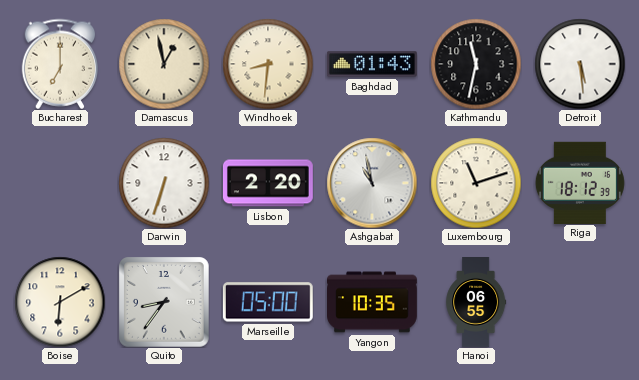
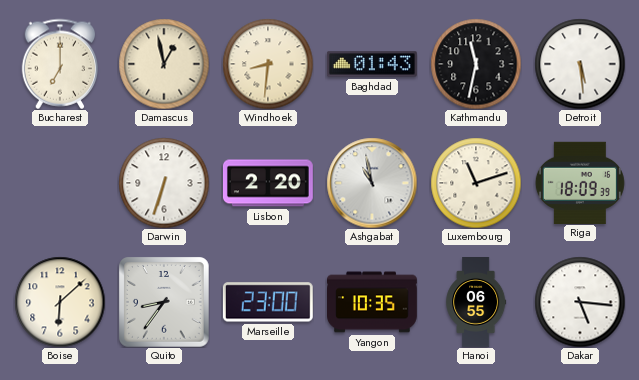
Riga: 18:12 -> 18:09
Boise: 6:10 -> 6:08
Marseille: 05:00 -> 23:00
Dakar: none -> 5:16
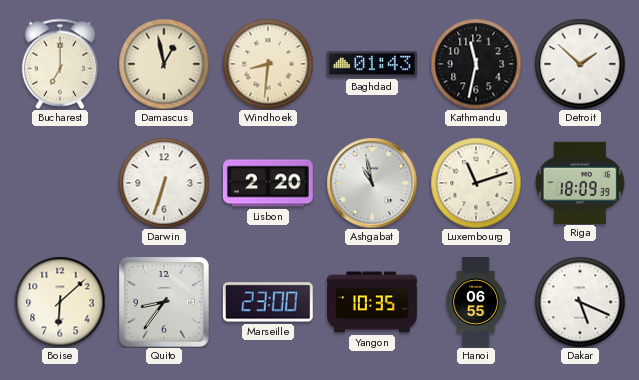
Detroit: 5:29 -> 1:52
Dakar: 5:16 -> 5:19
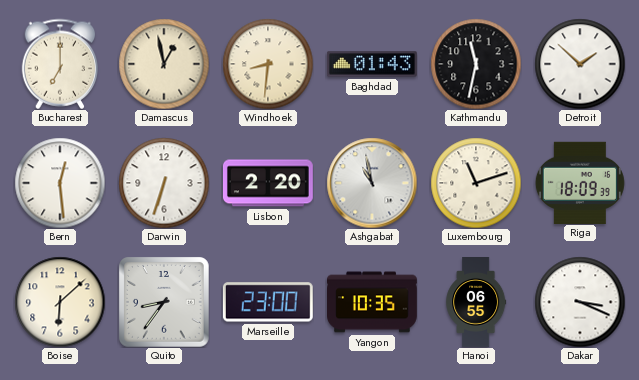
Bern: none -> 12:29
Dakar: 5:19 -> 3:19
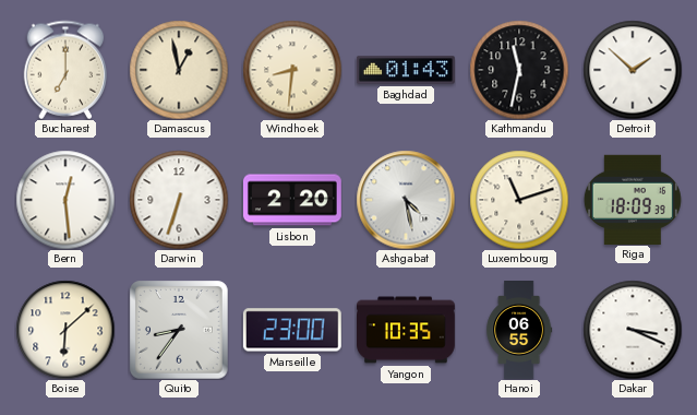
Ashgabat: 10:58 -> 4:28
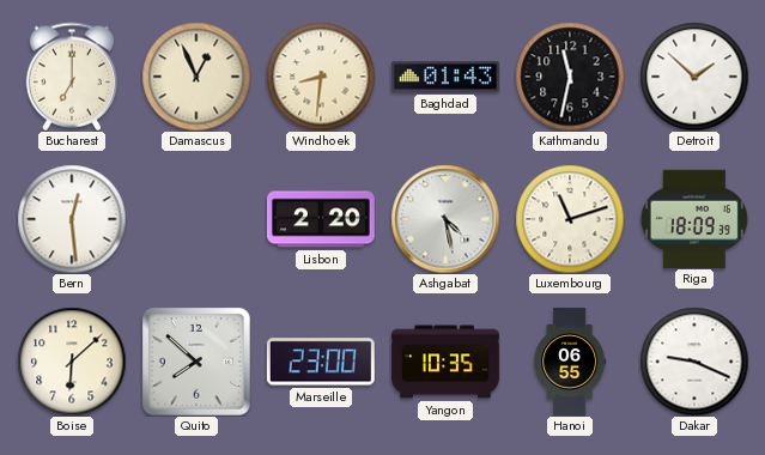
Damascus: 12:58 -> 12:56
Darwin: 6:33 -> none
Quito: 8:36 -> 7:52
Dakar: 3:19 -> 9:19
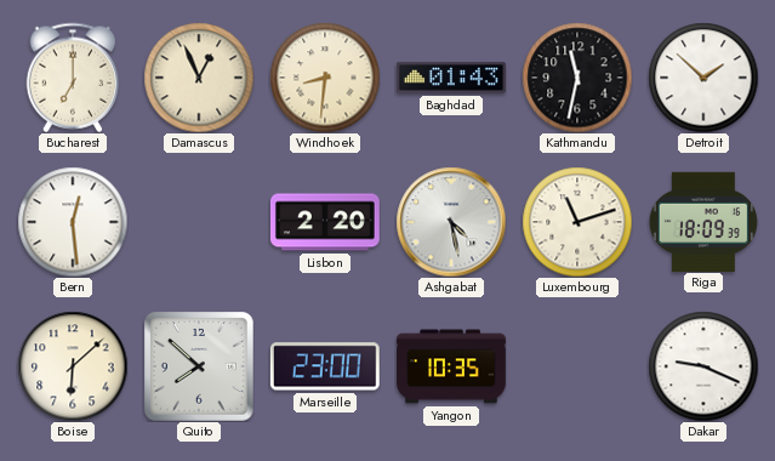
Hanoi: 06:55 -> none
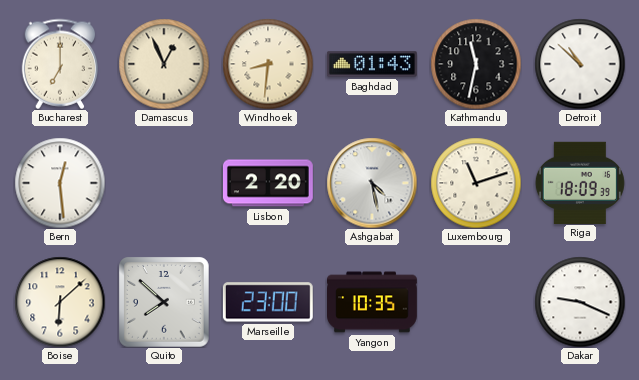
Detroit: 1:52 -> 10:52
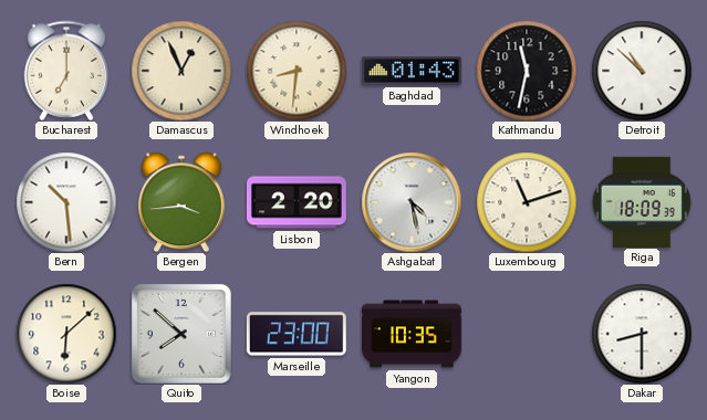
Bern: 12:29 -> 10:29
Bergen: none -> 3:44
Dakar: 9:19 -> 8:30
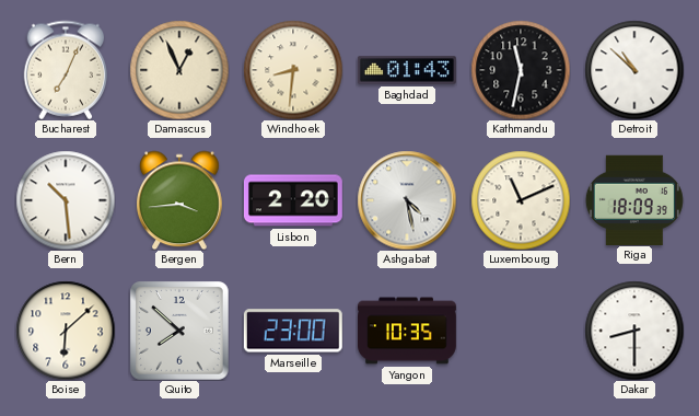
Bucharest: 7:00 -> 7:04
Luxembourg: 11:12 -> 11:11
